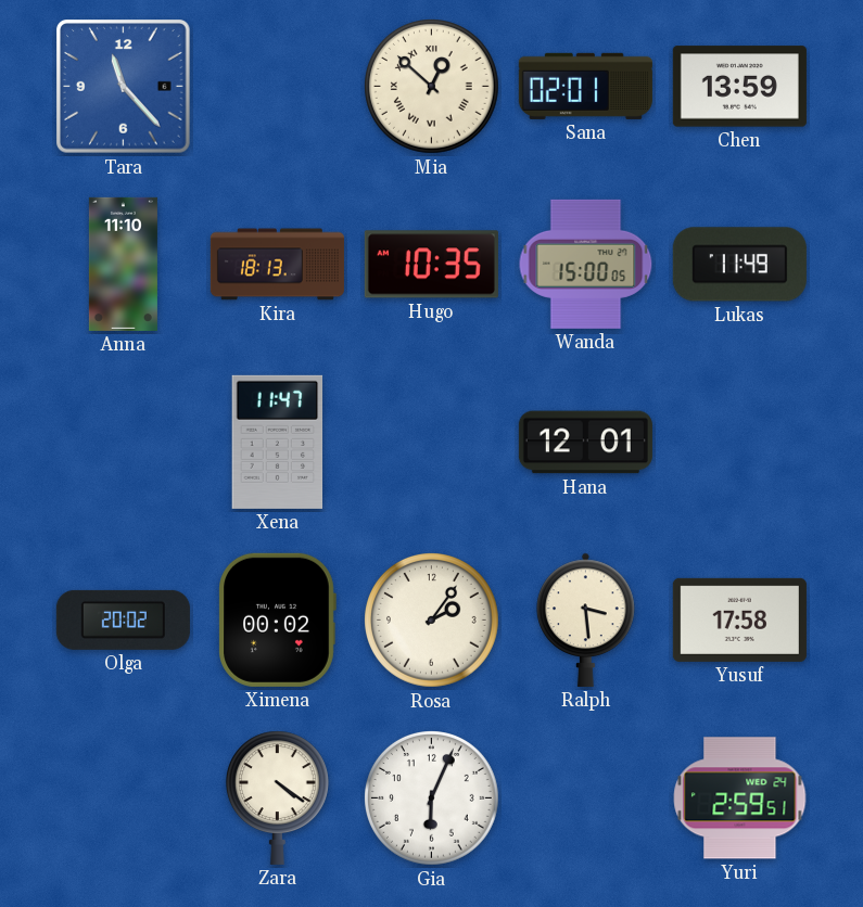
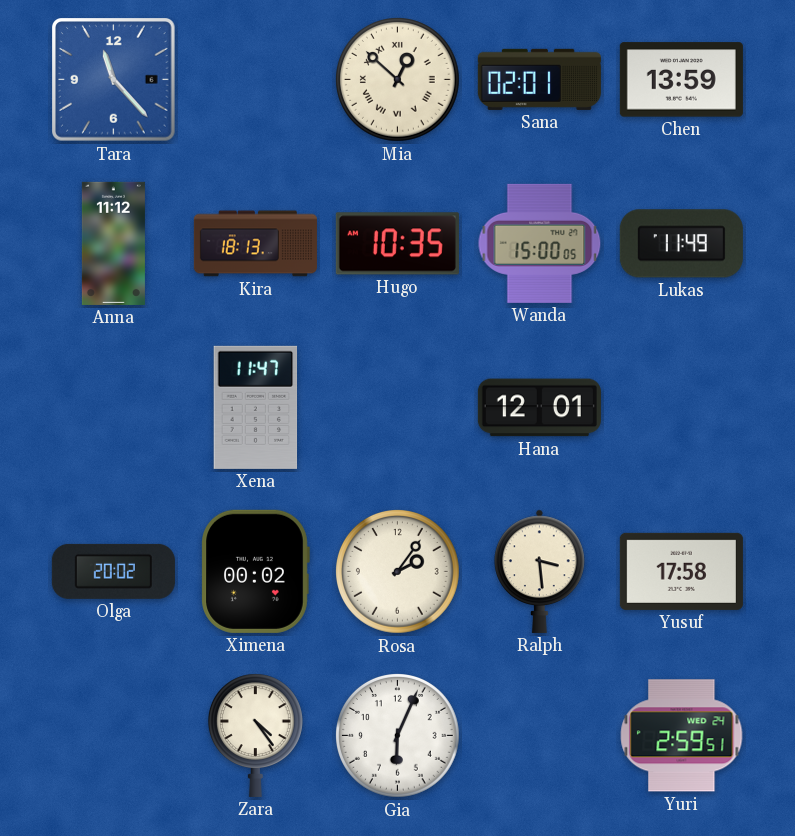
Anna: 11:10 -> 11:12
Zara: 4:21 -> 4:24
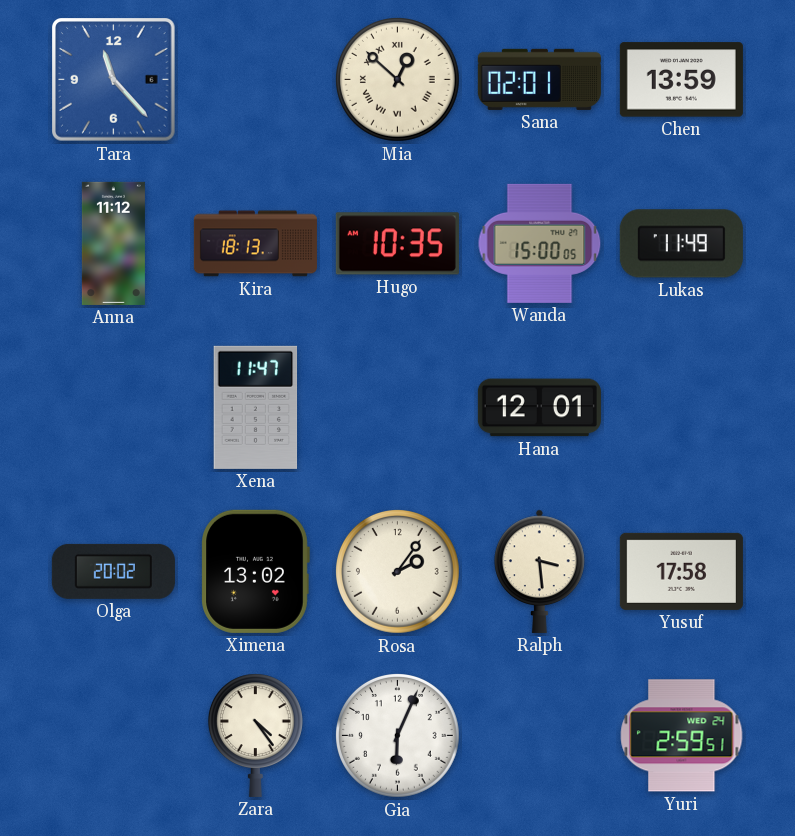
Ximena: 00:02 -> 13:02
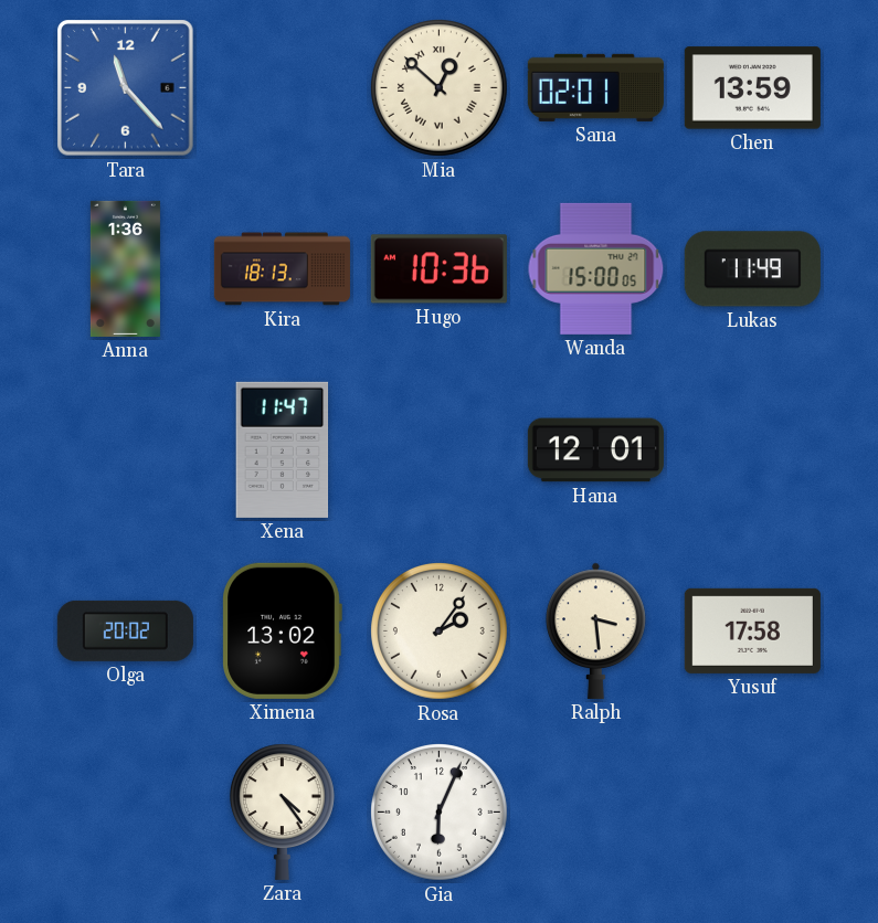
Anna: 11:12 -> 1:36
Hugo: 10:35 -> 10:36
Yuri: 2:59 -> none
